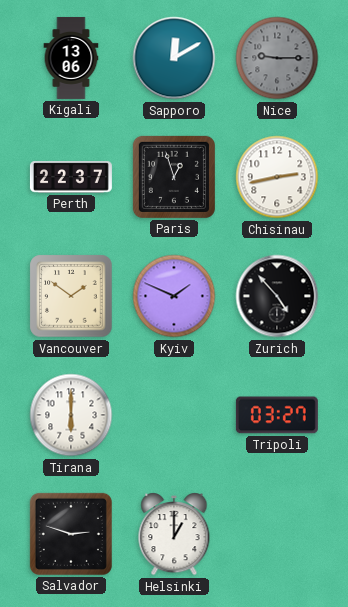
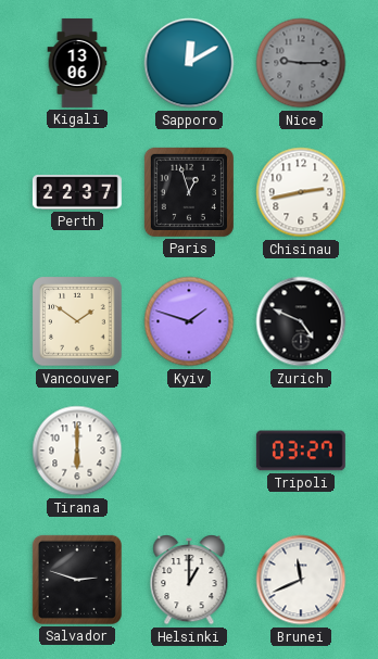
Kyiv: 1:49 -> 1:48
Zurich: 4:53 -> 4:49
Brunei: none -> 11:41
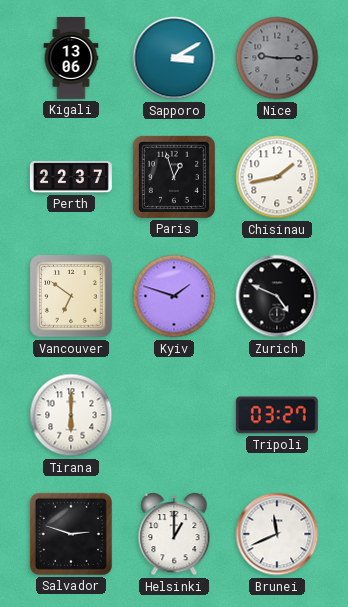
Sapporo: 12:10 -> 3:10
Chisinau: 2:43 -> 1:43
Vancouver: 1:51 -> 6:51
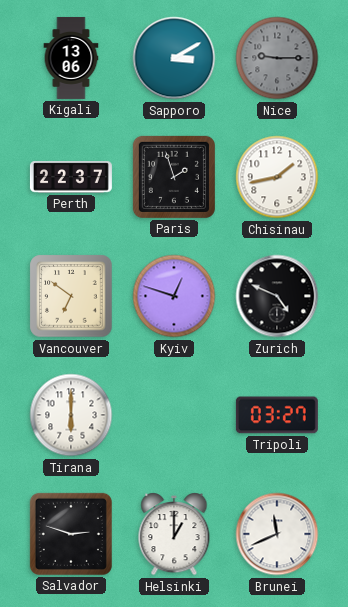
Paris: 12:57 -> 1:57
Kyiv: 1:48 -> 12:48
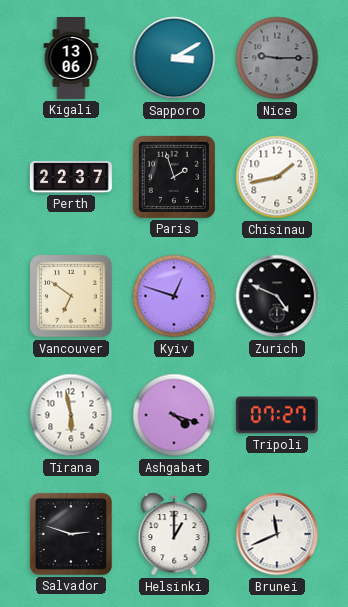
Tirana: 6:00 -> 5:58
Ashgabat: none -> 4:18
Tripoli: 03:27 -> 07:27
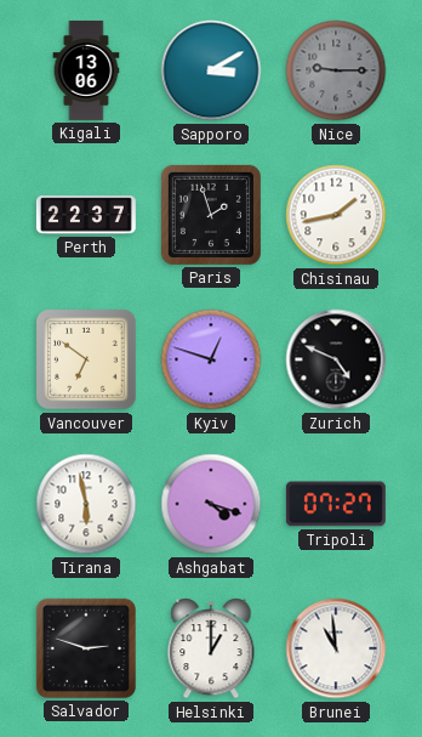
Brunei: 11:41 -> 10:59
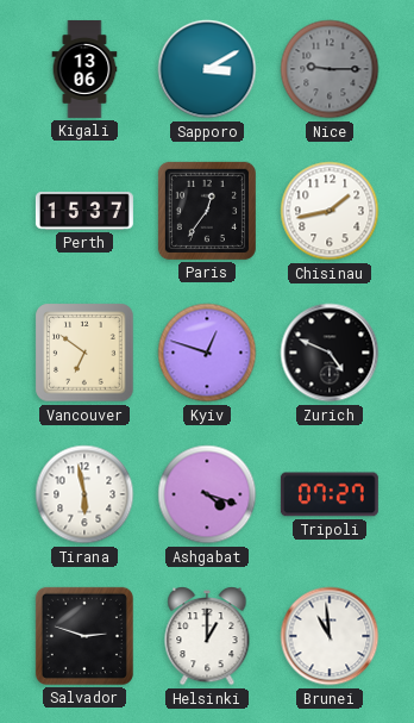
Perth: 22:37 -> 15:37
Paris: 1:57 -> 12:36
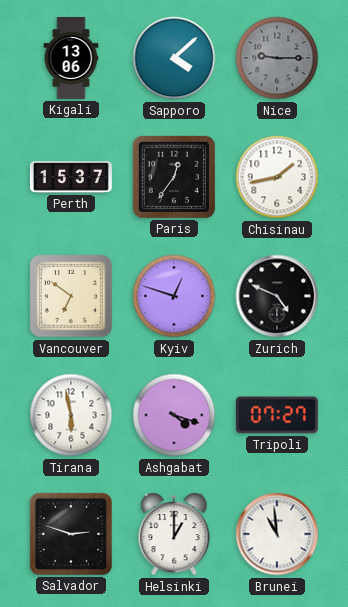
Sapporo: 3:10 -> 4:08
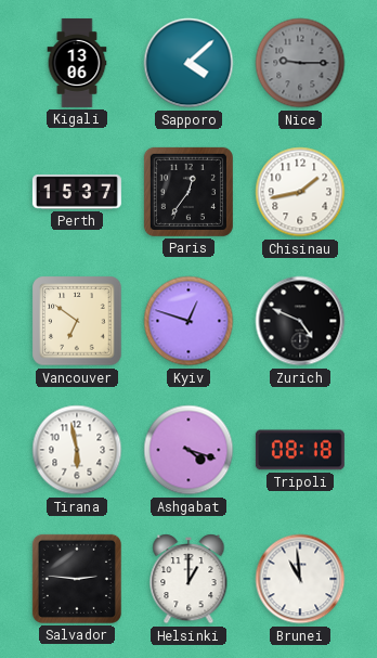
Tripoli: 07:27 -> 08:18
Salvador: 2:48 -> 2:46
